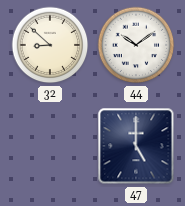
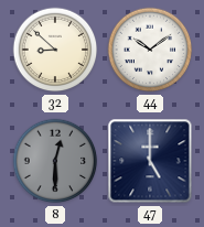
8: none -> 12:30
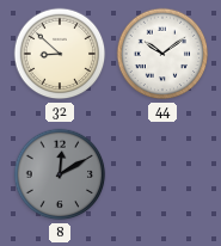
8: 12:30 -> 12:10
47: 5:00 -> none
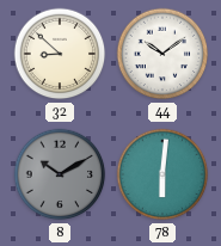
8: 12:10 -> 10:10
78: none -> 6:01
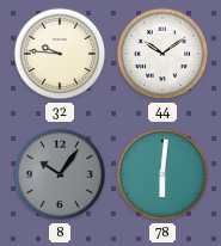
32: 8:52 -> 9:46
8: 10:10 -> 10:06
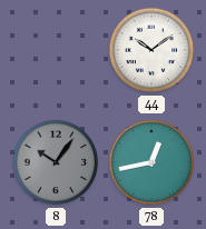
32: 9:46 -> none
78: 6:01 -> 12:43
